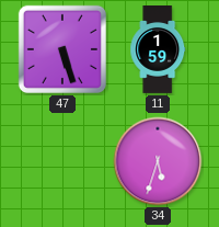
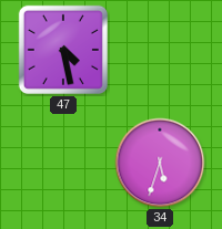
47: 5:27 -> 4:28
11: 1:59 -> none
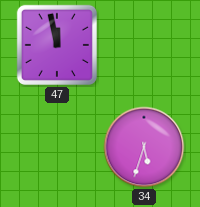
47: 4:28 -> 11:58
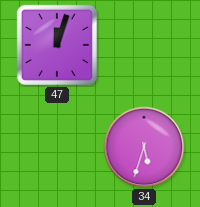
47: 11:58 -> 12:03
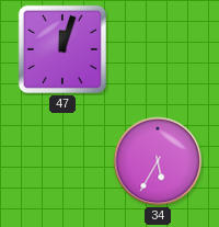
34: 5:33 -> 5:35
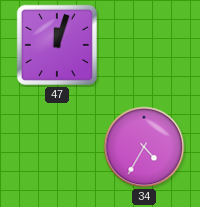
34: 5:35 -> 4:35
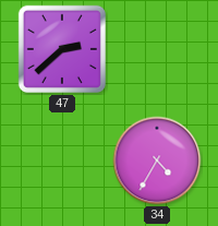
47: 12:03 -> 2:38
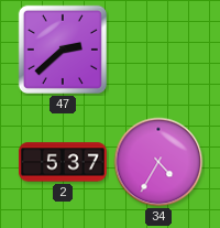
2: none -> 5:37
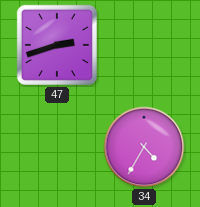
47: 2:38 -> 2:42
2: 5:37 -> none
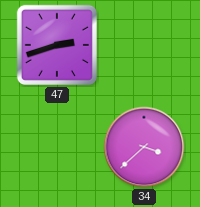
34: 4:35 -> 3:38
